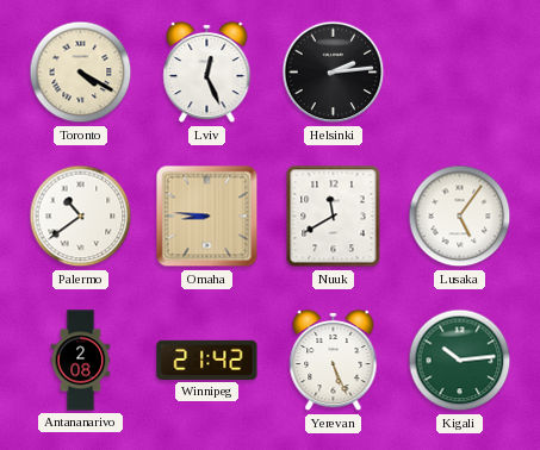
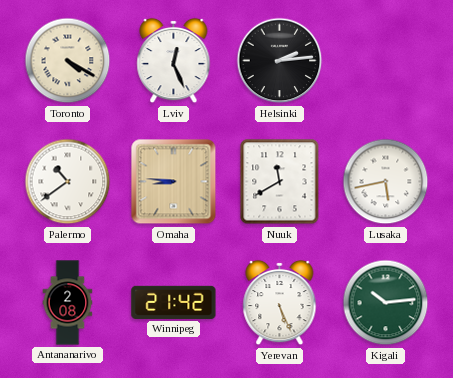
Lusaka: 5:06 -> 5:43
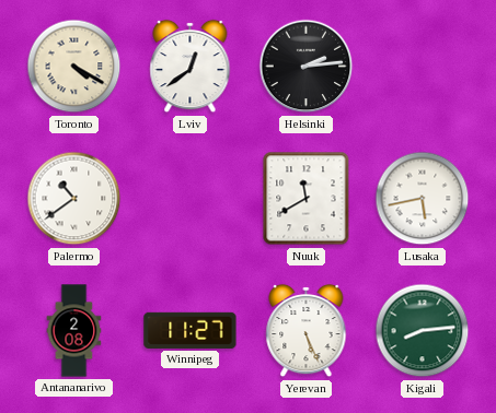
Lviv: 12:26 -> 12:39
Omaha: 8:46 -> none
Winnipeg: 21:42 -> 11:27
Kigali: 10:14 -> 8:14
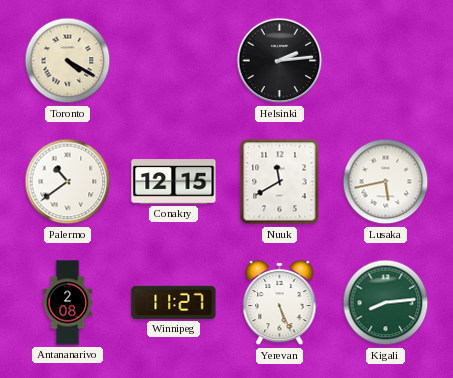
Lviv: 12:39 -> none
Conakry: none -> 12:15
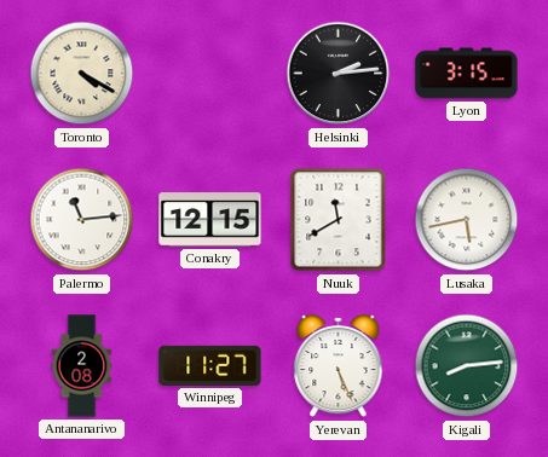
Lyon: none -> 3:15
Palermo: 10:39 -> 11:14
